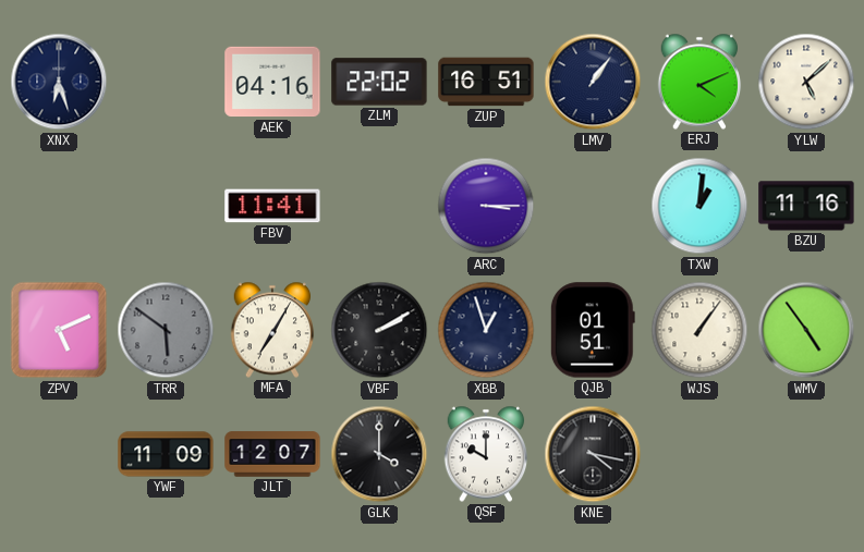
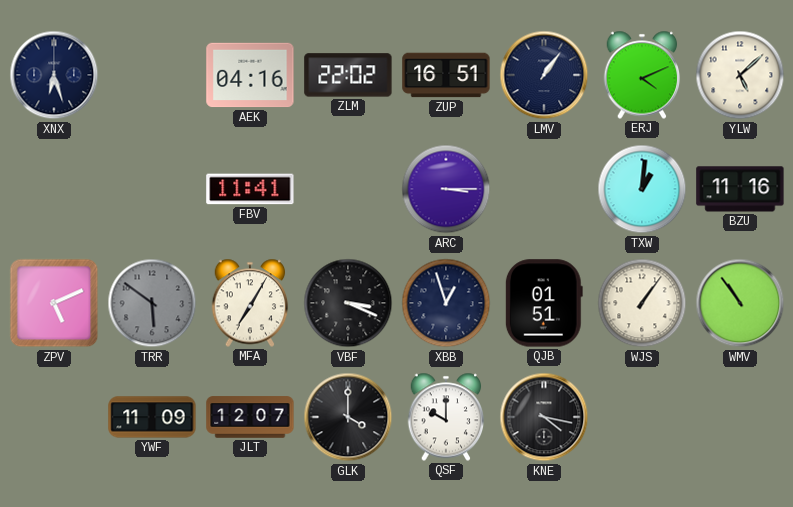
VBF: 2:10 -> 3:19
WMV: 4:54 -> 10:54
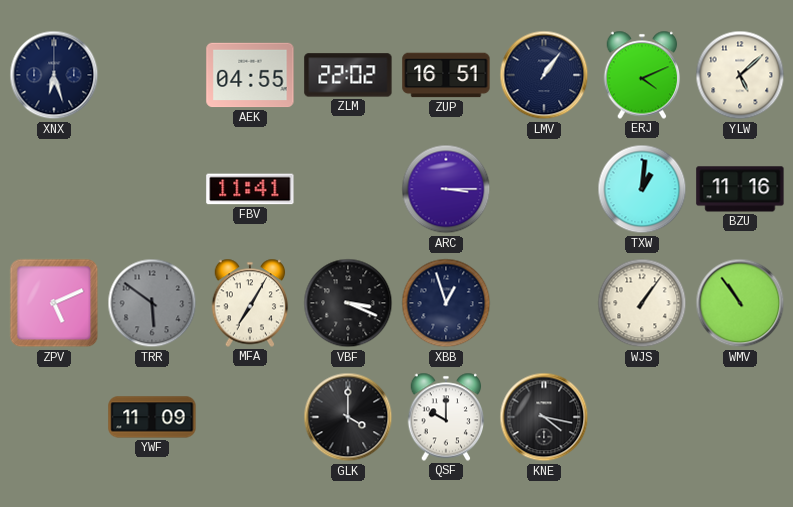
AEK: 04:16 -> 04:55
QJB: 01:51 -> none
JLT: 12:07 -> none
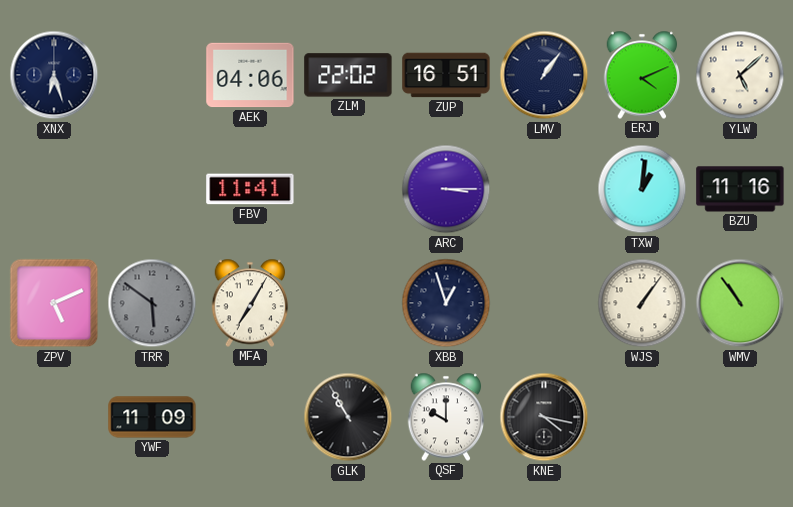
AEK: 04:55 -> 04:06
VBF: 3:19 -> none
GLK: 4:00 -> 10:55
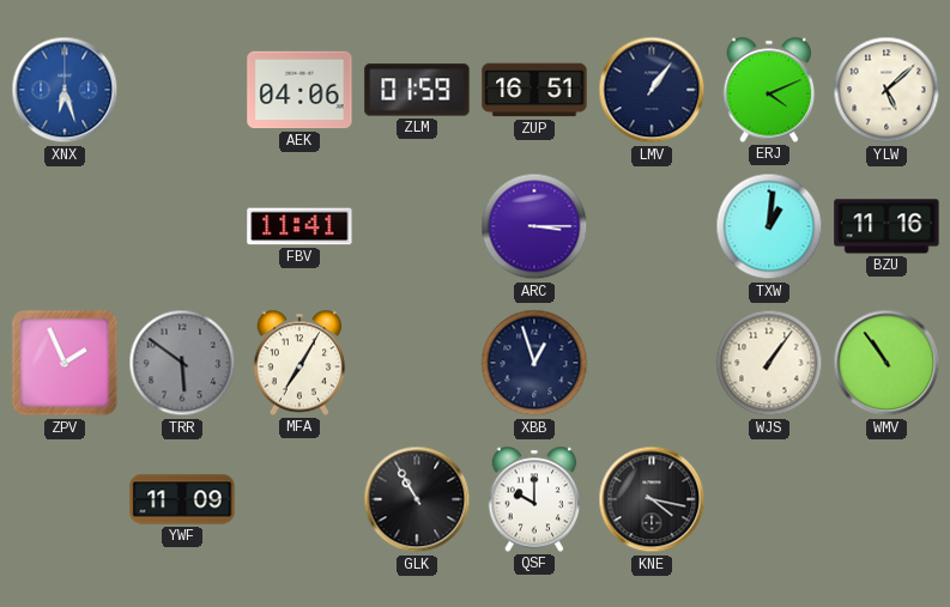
XNX dial: navy -> blue
ZLM: 22:02 -> 01:59
ZPV: 5:11 -> 1:56
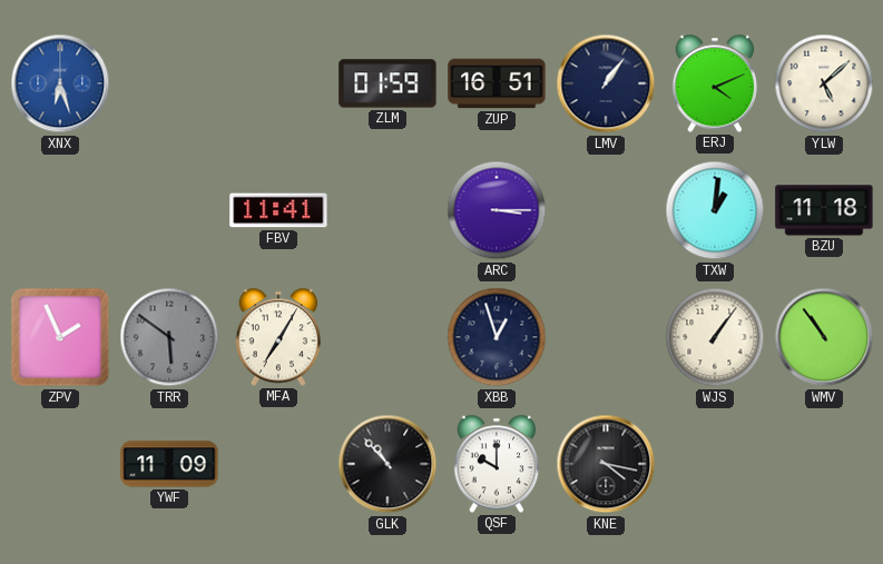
AEK: 04:06 -> none
BZU: 11:16 -> 11:18
GLK: 10:55 -> 10:53
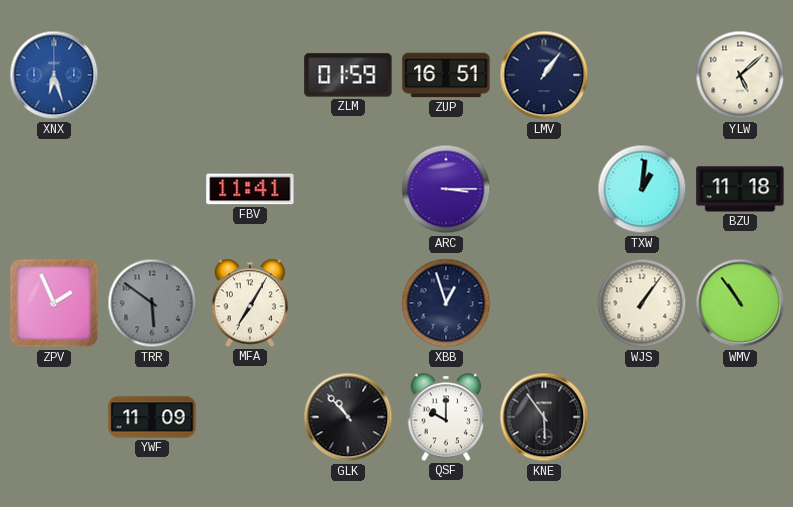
ERJ: 4:11 -> none
KNE: 4:17 -> 5:54
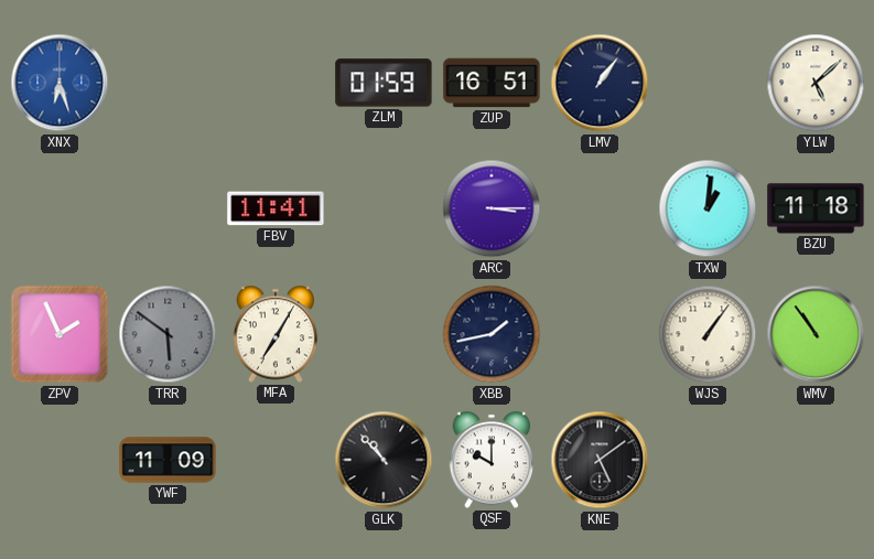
XBB: 12:57 -> 1:43
KNE: 5:54 -> 5:09
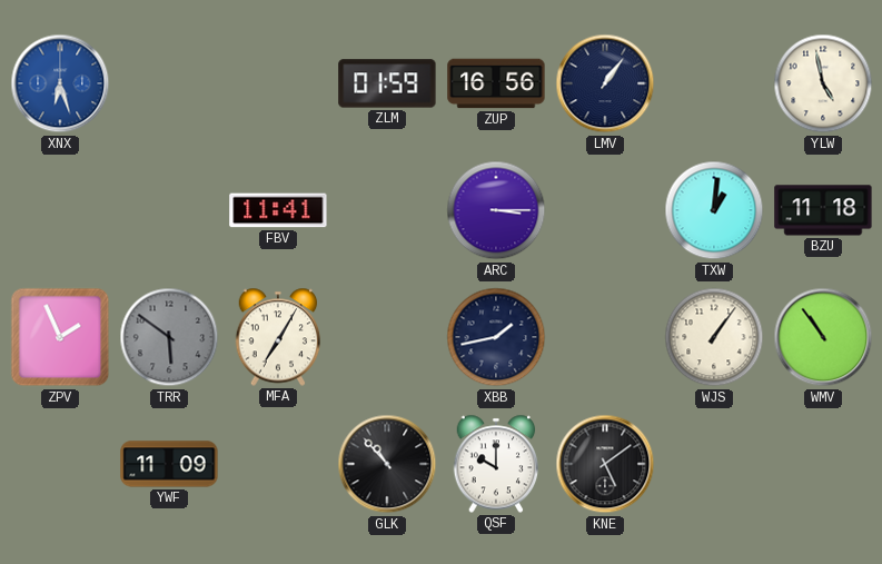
ZUP: 16:51 -> 16:56
YLW: 5:08 -> 4:58
